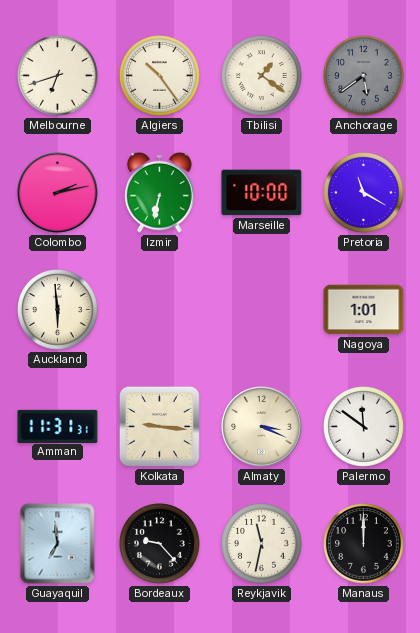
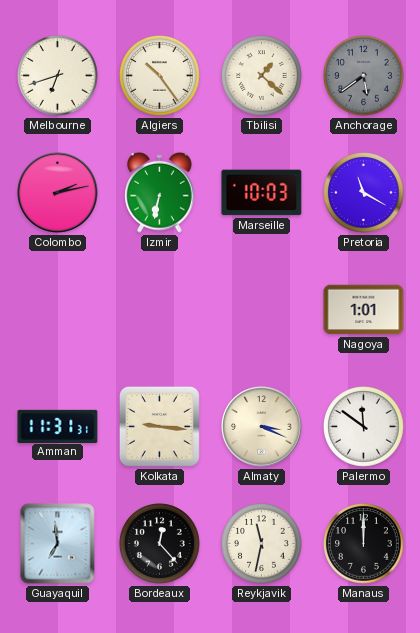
Tbilisi: 1:21 -> 1:22
Marseille: 10:00 -> 10:03
Auckland: 5:59 -> none
Bordeaux: 9:23 -> 12:23
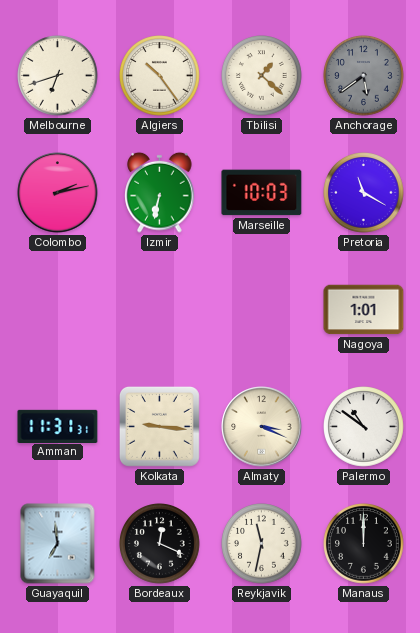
Palermo: 11:51 -> 10:51
Bordeaux: 12:23 -> 12:19
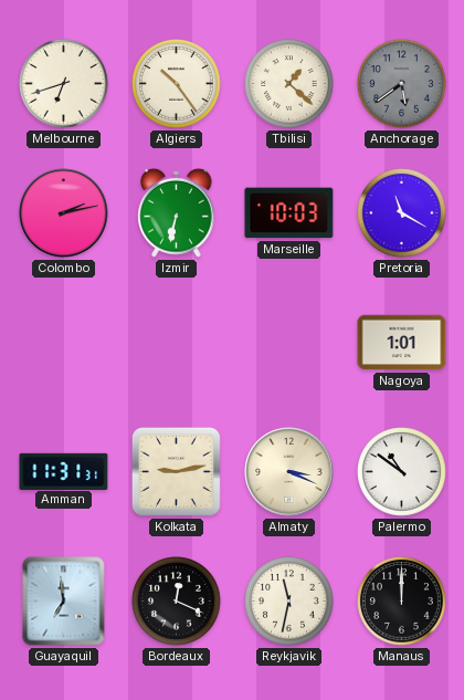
Kolkata: 9:16 -> 9:13
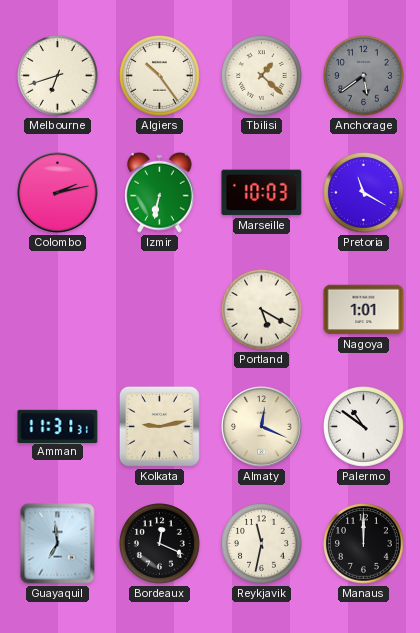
Portland: none -> 5:20
Almaty: 3:19 -> 12:19
